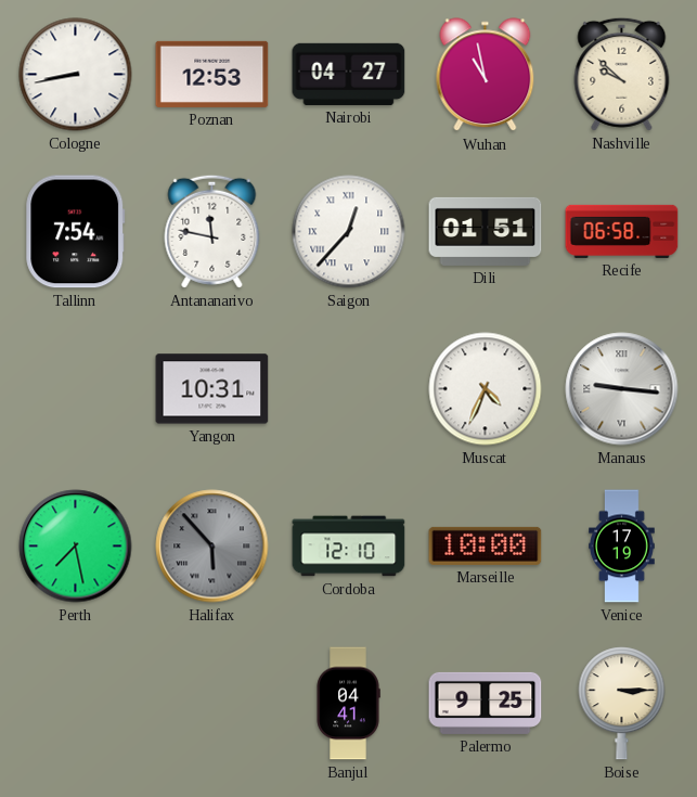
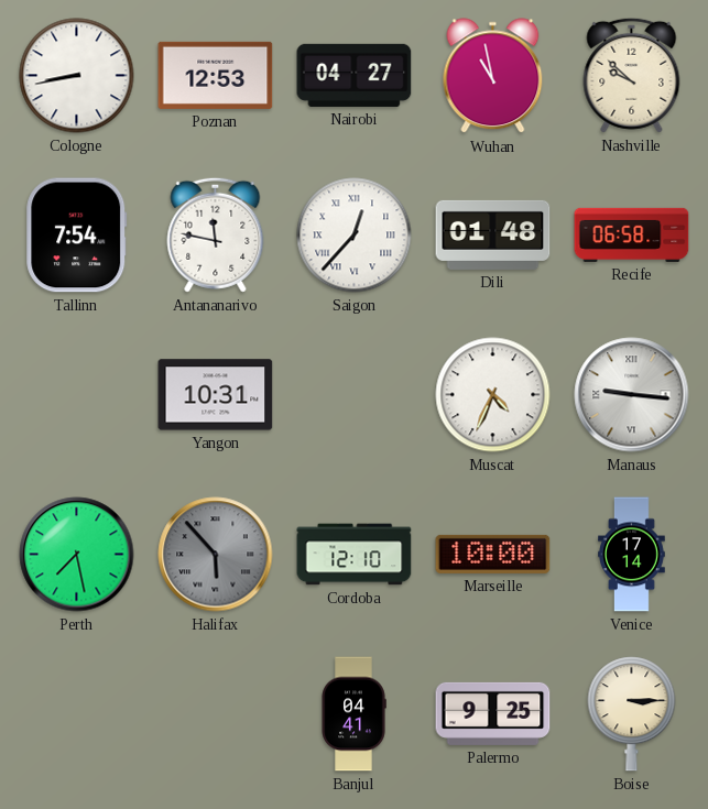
Dili: 01:51 -> 01:48
Venice: 17:19 -> 17:14
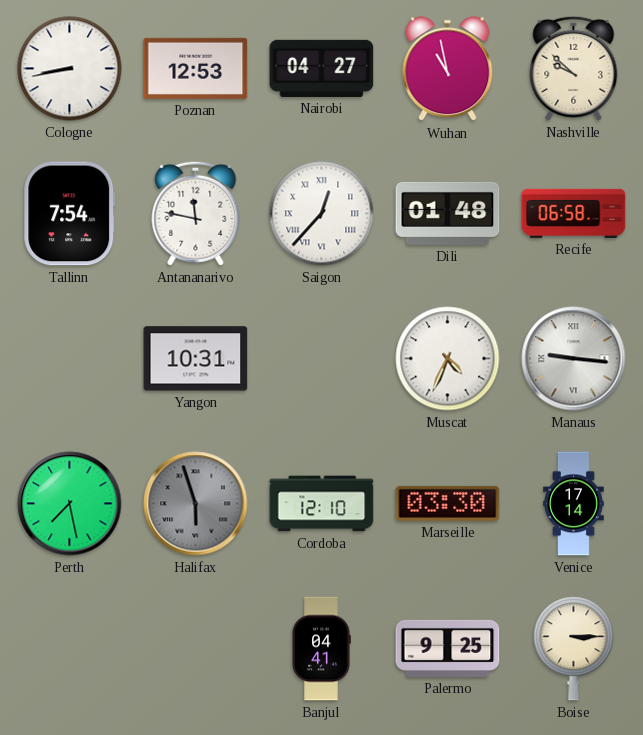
Halifax: 5:53 -> 5:57
Marseille: 10:00 -> 03:30
